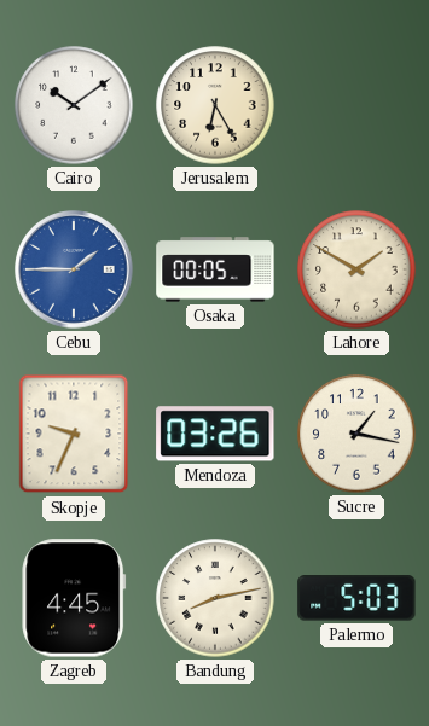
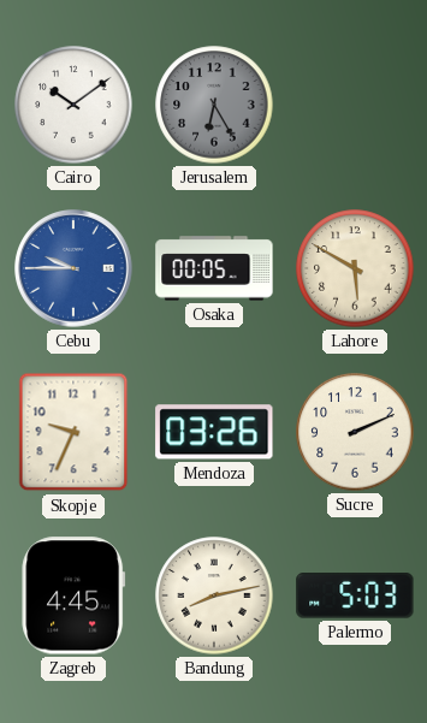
Jerusalem dial: cream -> grey
Cebu: 1:45 -> 9:45
Lahore: 1:50 -> 5:50
Sucre: 1:17 -> 2:11
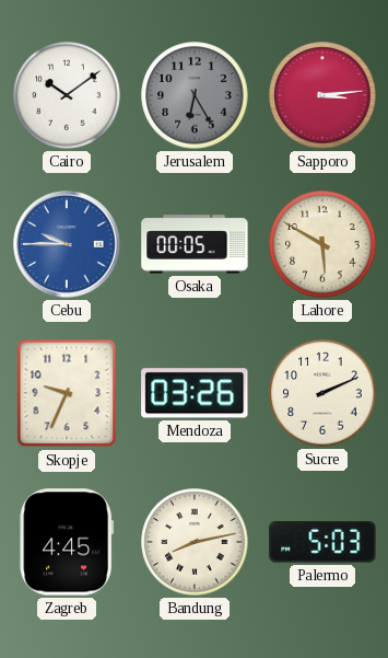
Sapporo: none -> 3:14
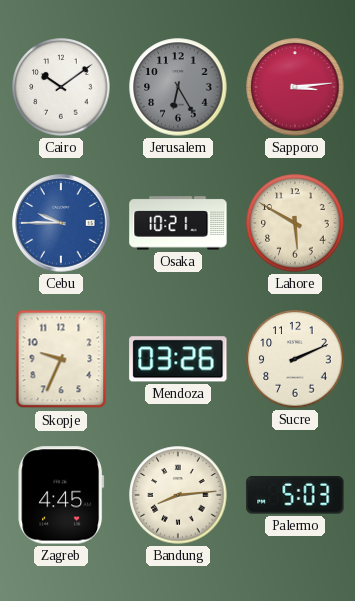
Osaka: 00:05 -> 10:21
Bandung: 8:13 -> 8:14
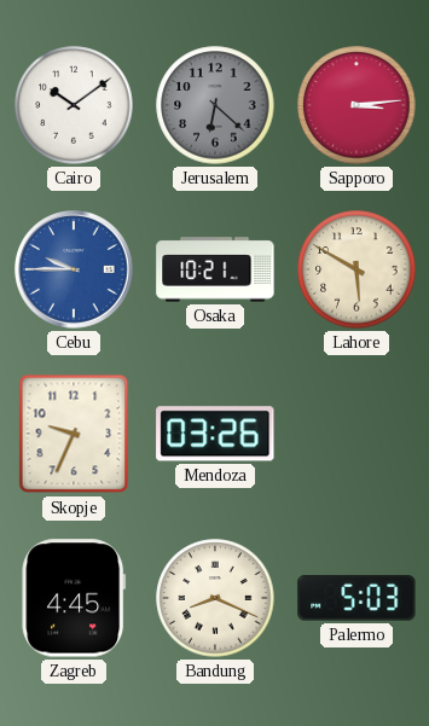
Jerusalem: 6:25 -> 6:22
Sucre: 2:11 -> none
Bandung: 8:14 -> 8:19
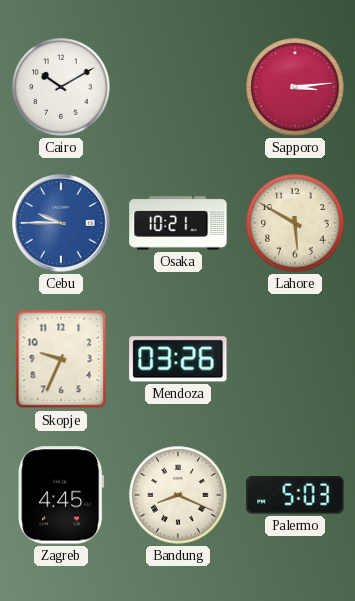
Cairo: 10:09 -> 10:10
Jerusalem: 6:22 -> none
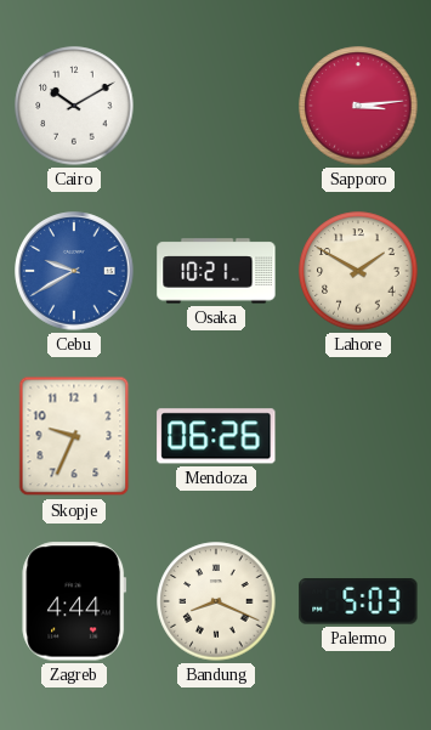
Cebu: 9:45 -> 9:40
Lahore: 5:50 -> 1:50
Mendoza: 03:26 -> 06:26
Zagreb: 4:45 -> 4:44
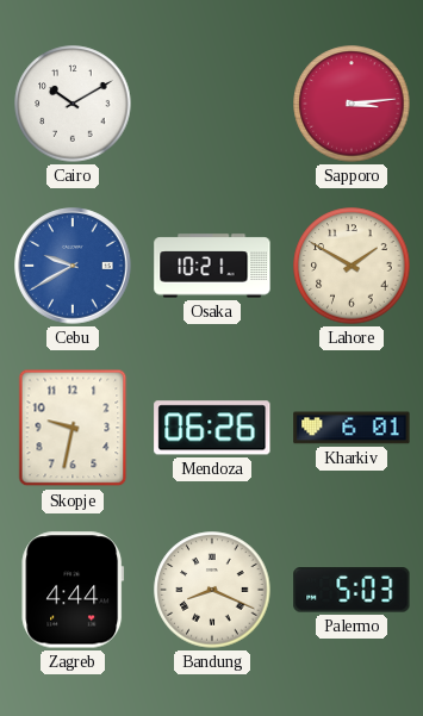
Skopje: 9:34 -> 9:32
Kharkiv: none -> 6:01
